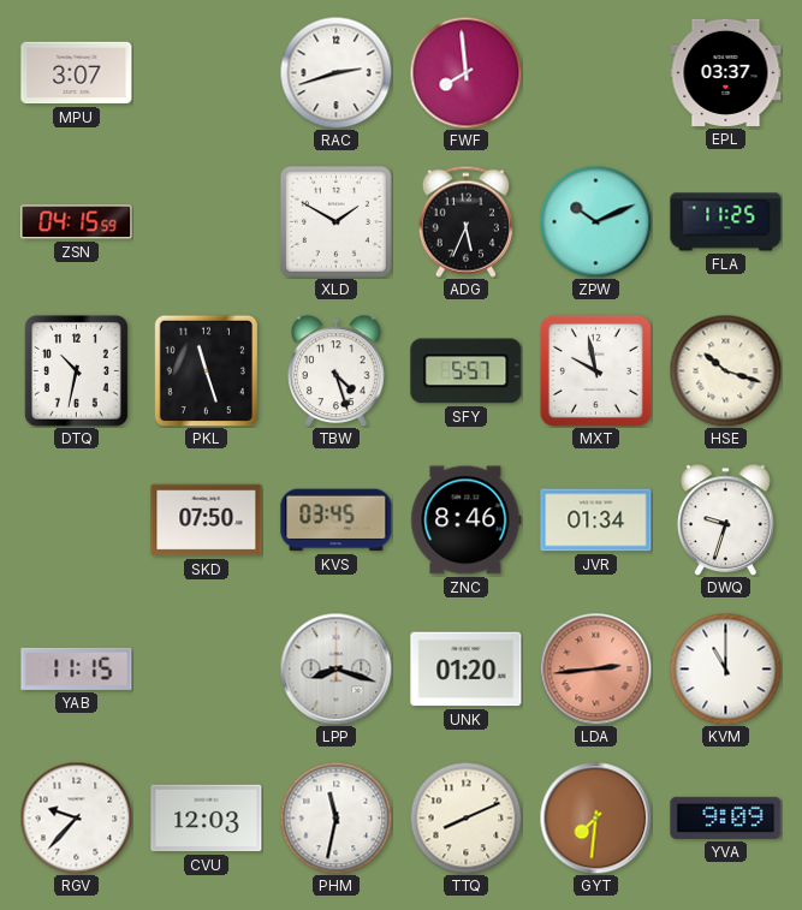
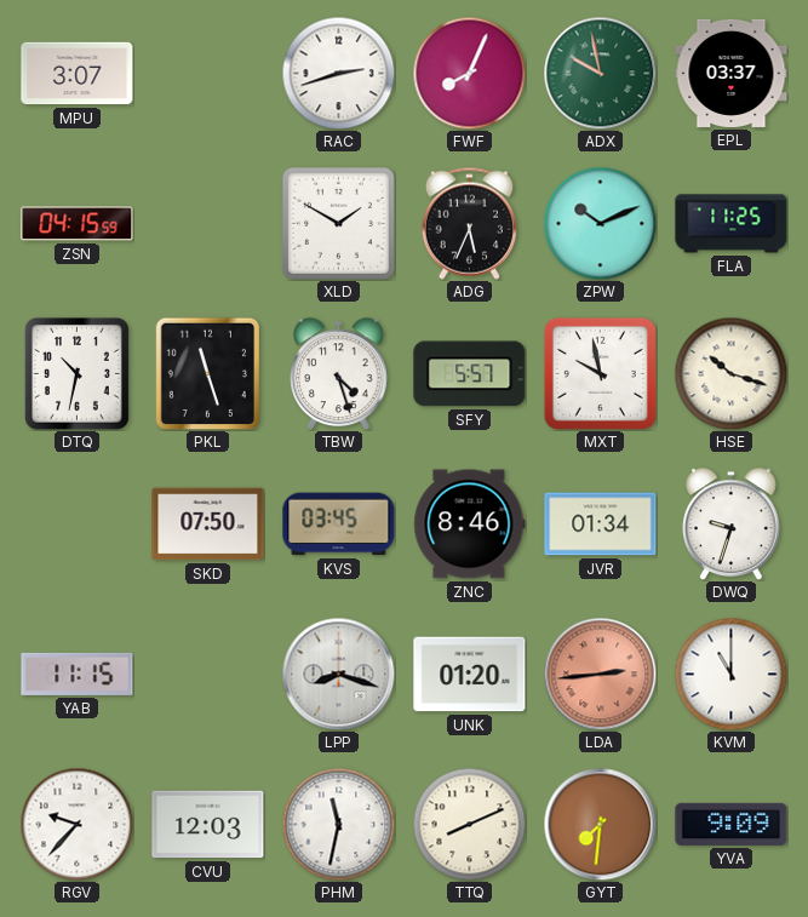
FWF: 7:59 -> 8:04
ADX: none -> 9:58
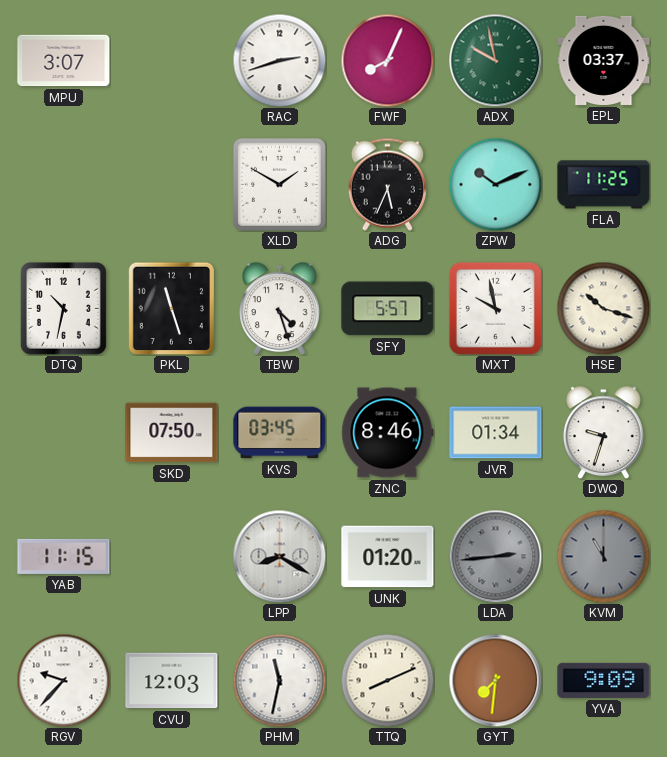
ZSN: 04:15 -> none
LPP: 8:18 -> 8:20
LDA dial: salmon -> grey
KVM dial: white -> grey
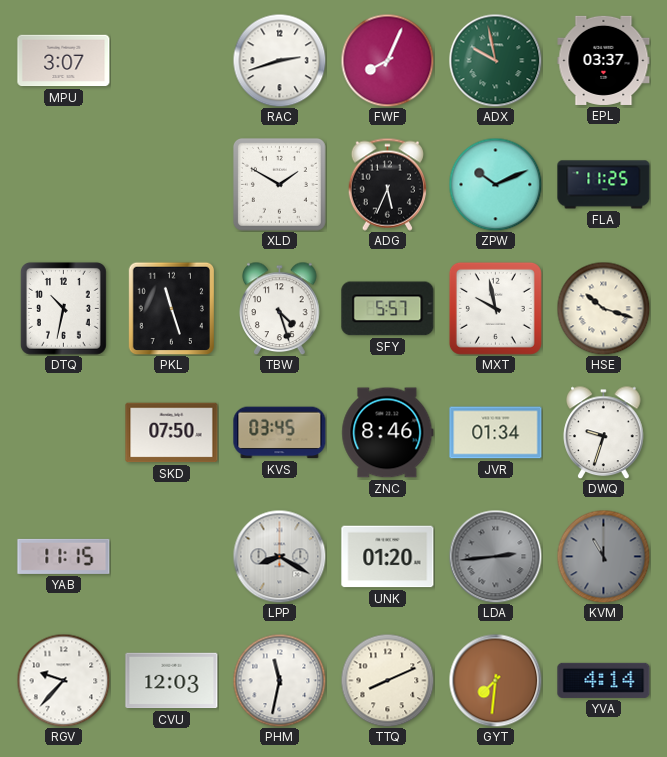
YVA: 9:09 -> 4:14
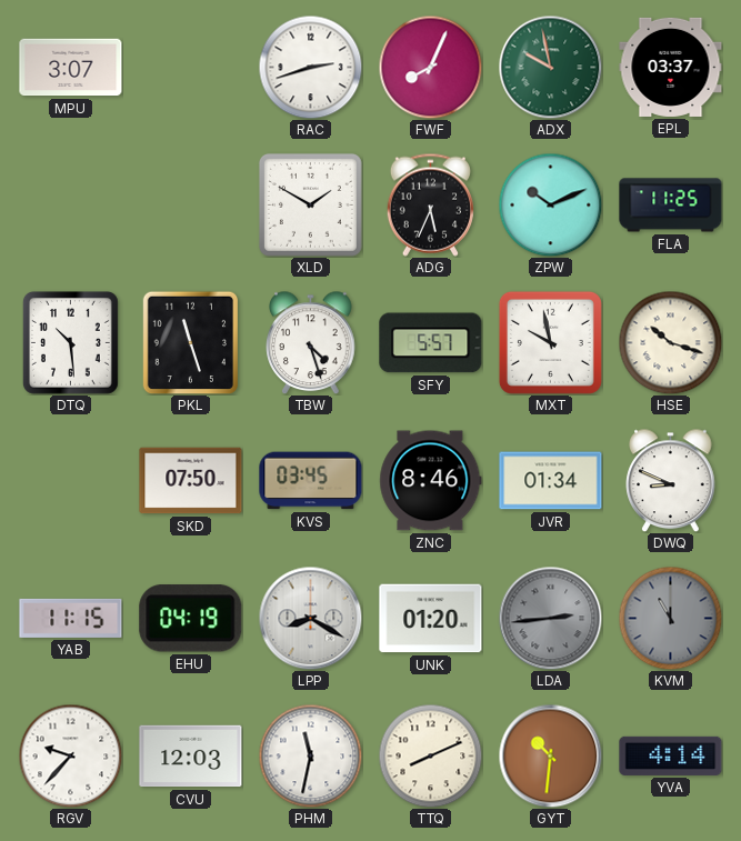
DTQ: 10:32 -> 10:29
DWQ: 9:33 -> 8:49
EHU: none -> 04:19
GYT: 7:31 -> 10:31
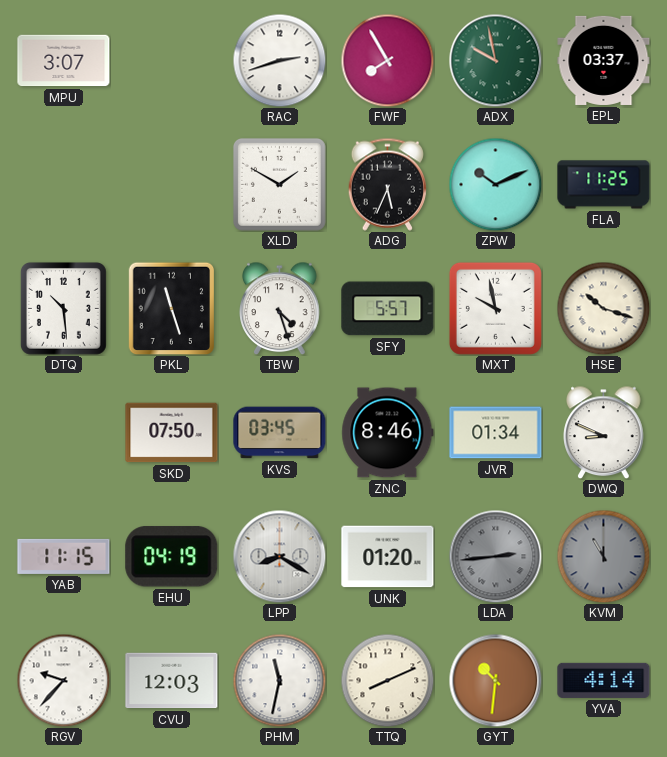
FWF: 8:04 -> 7:55
